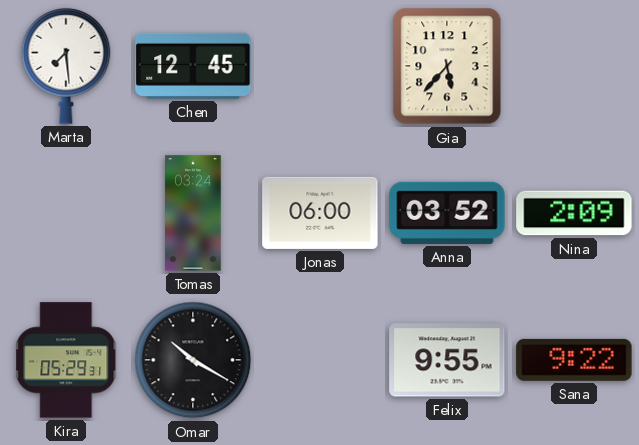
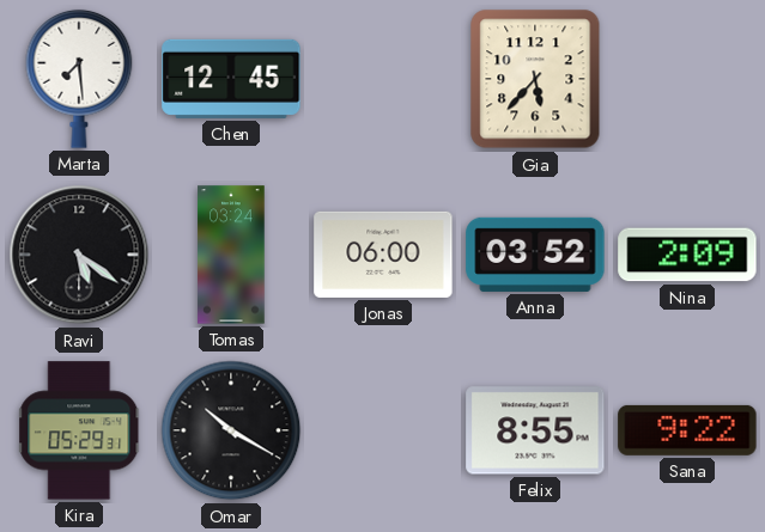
Ravi: none -> 5:21
Felix: 9:55 -> 8:55
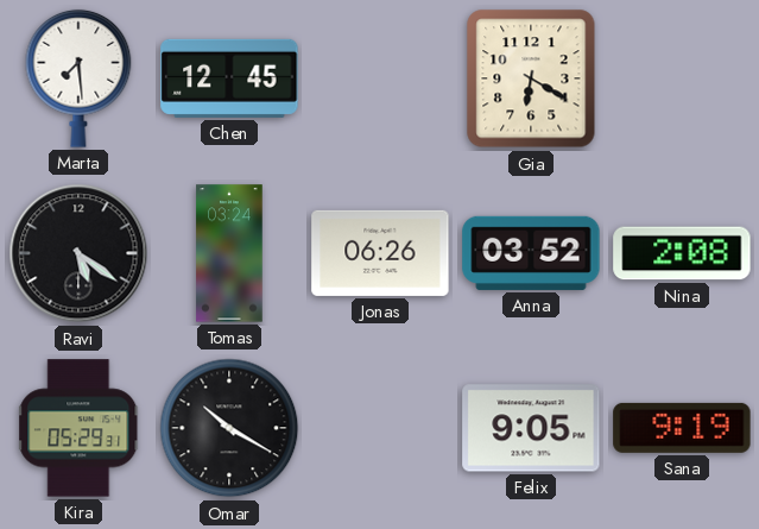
Gia: 5:37 -> 6:20
Jonas: 06:00 -> 06:26
Nina: 2:09 -> 2:08
Felix: 8:55 -> 9:05
Sana: 9:22 -> 9:19
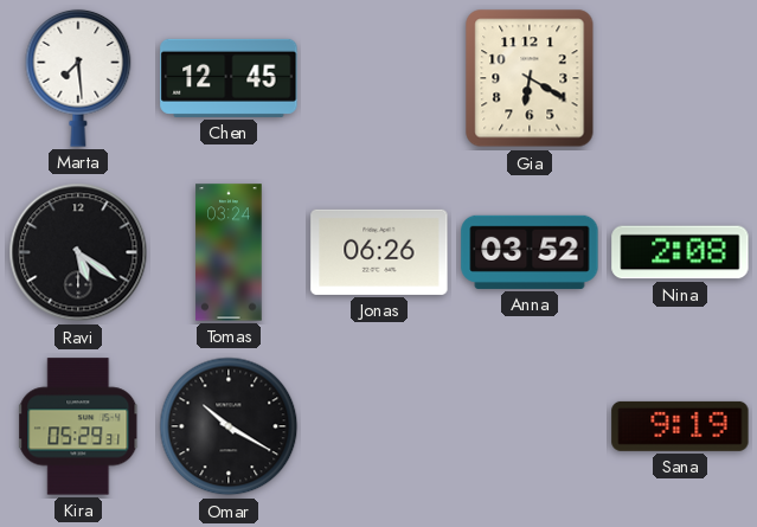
Felix: 9:05 -> none
